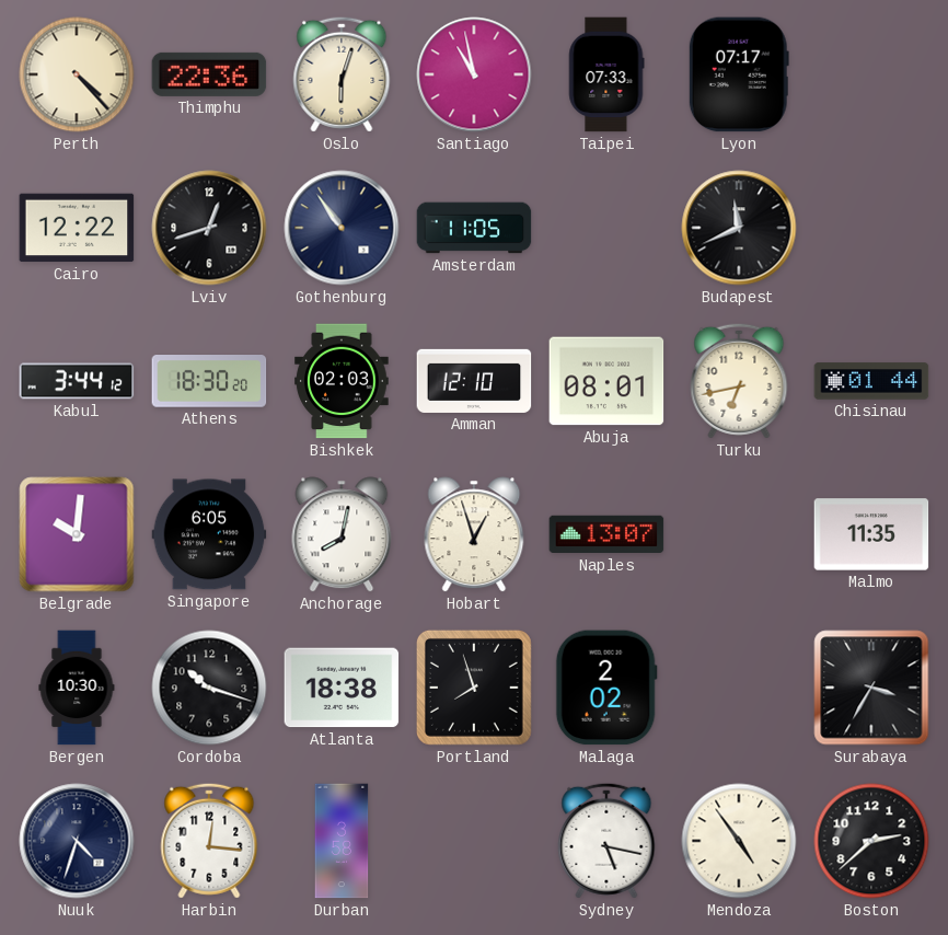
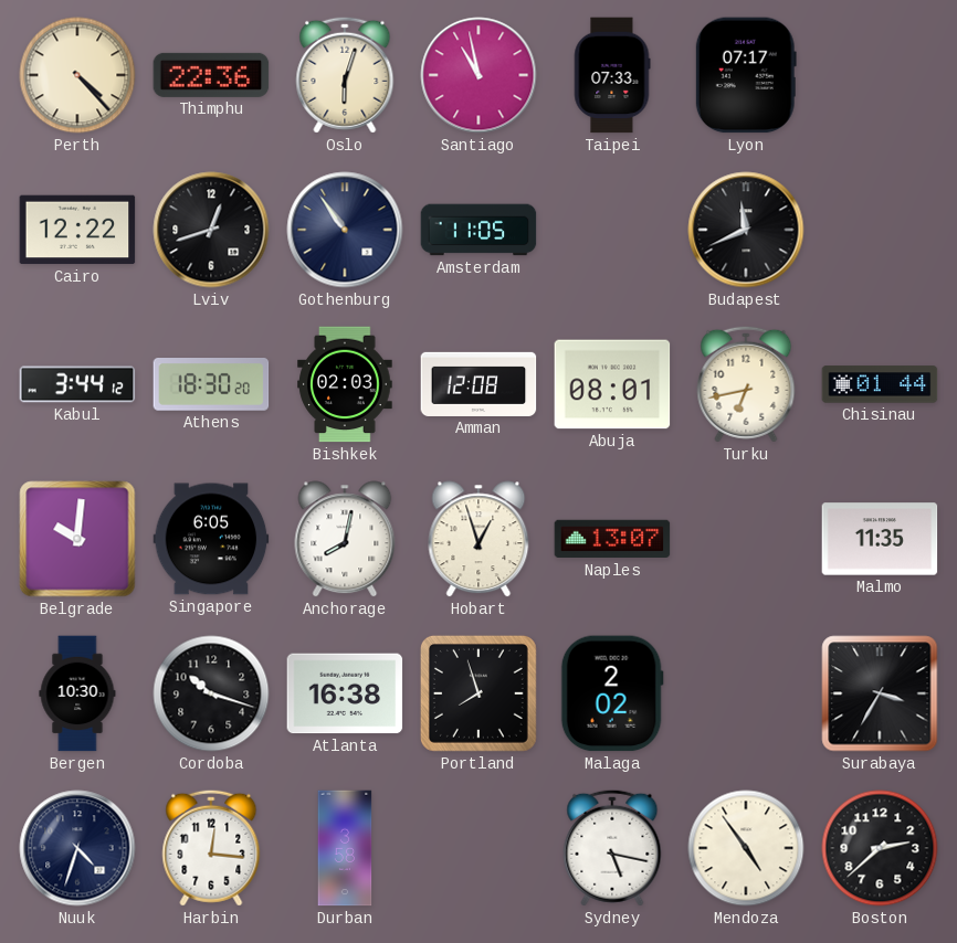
Amman: 12:10 -> 12:08
Atlanta: 18:38 -> 16:38
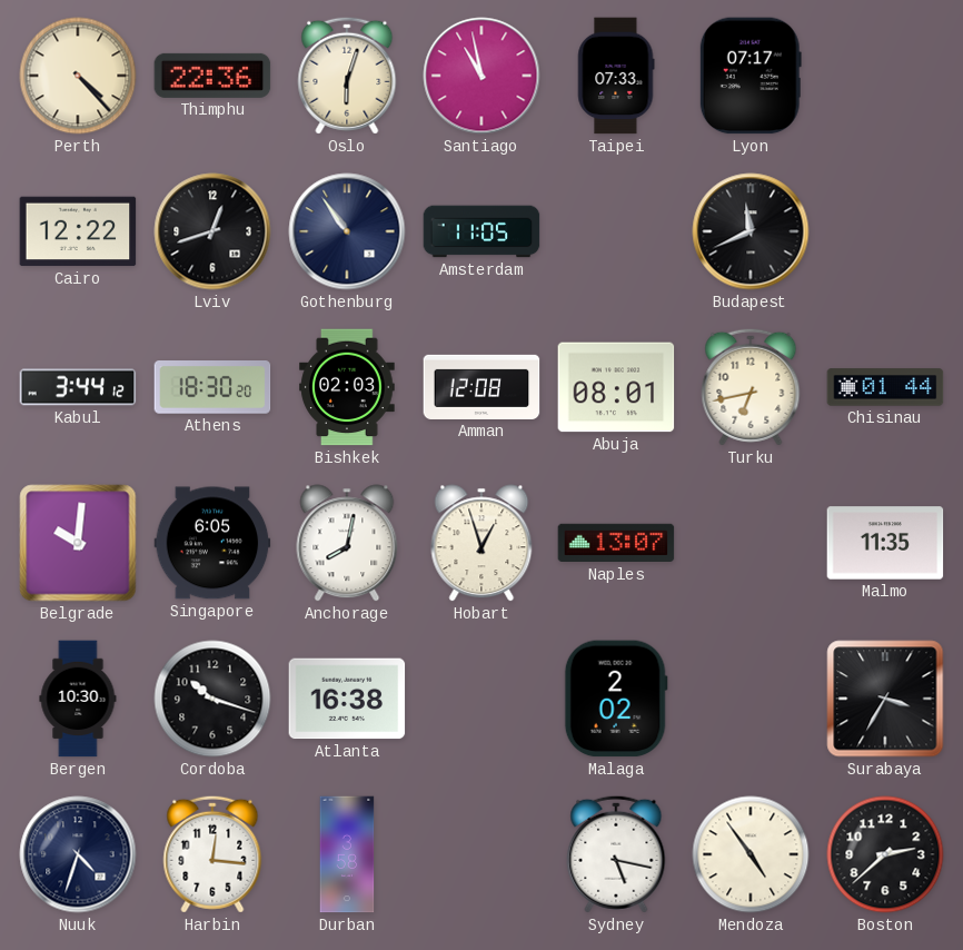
Portland: 7:57 -> none
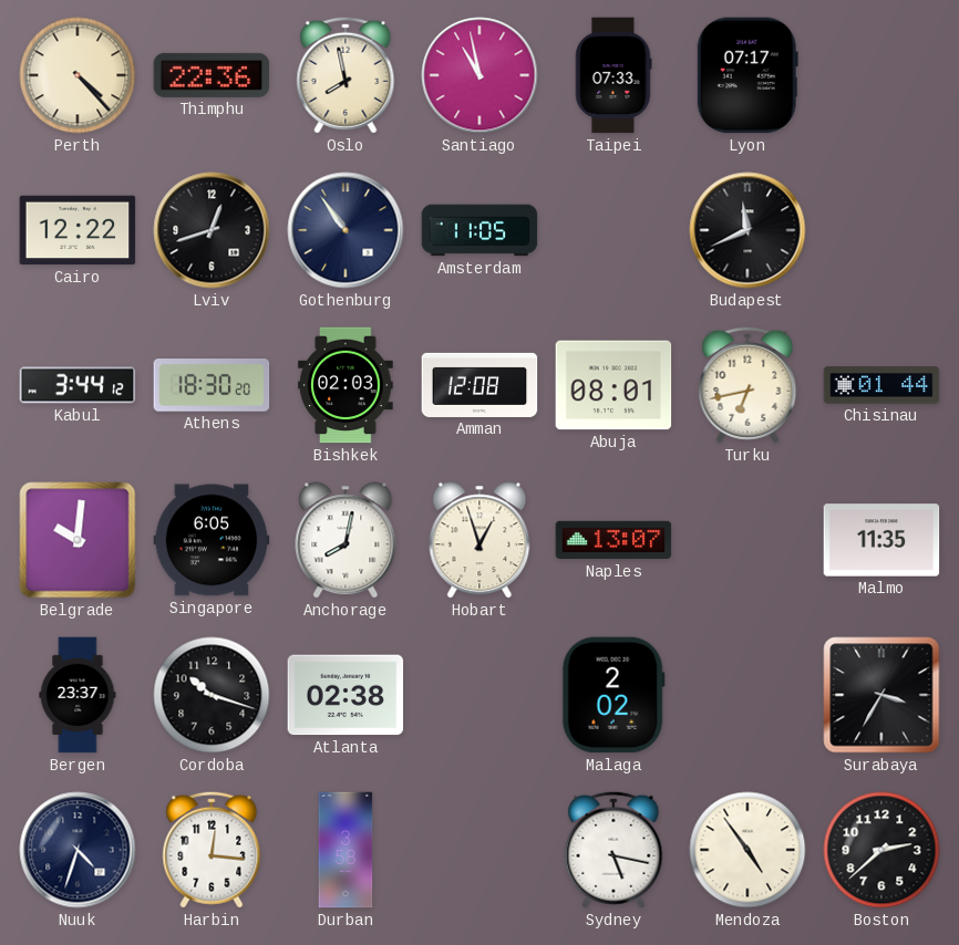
Oslo: 6:03 -> 7:58
Bergen: 10:30 -> 23:37
Atlanta: 16:38 -> 02:38
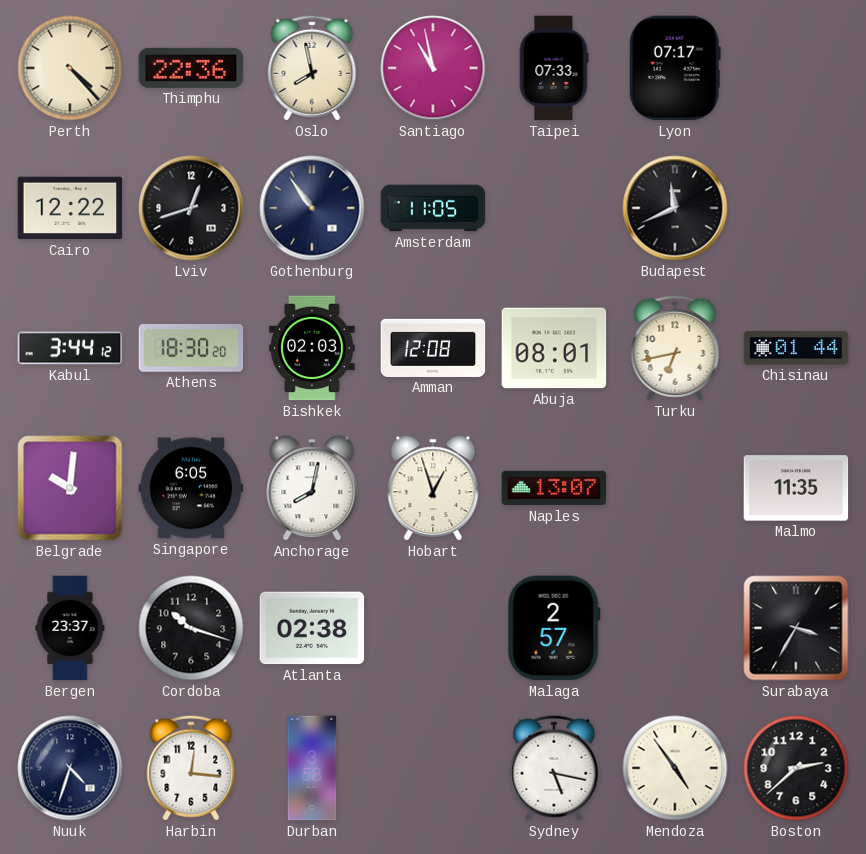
Malaga: 2:02 -> 2:57
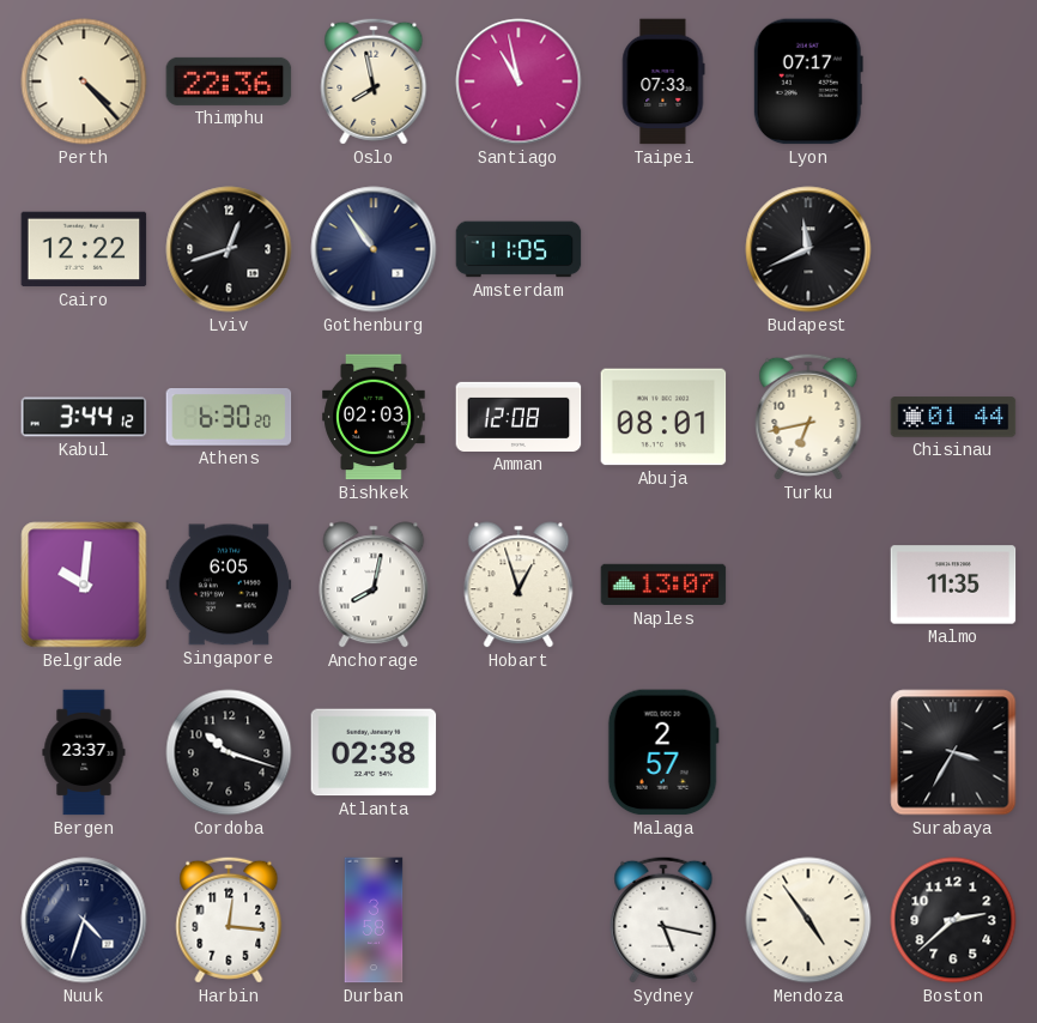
Athens: 18:30 -> 6:30
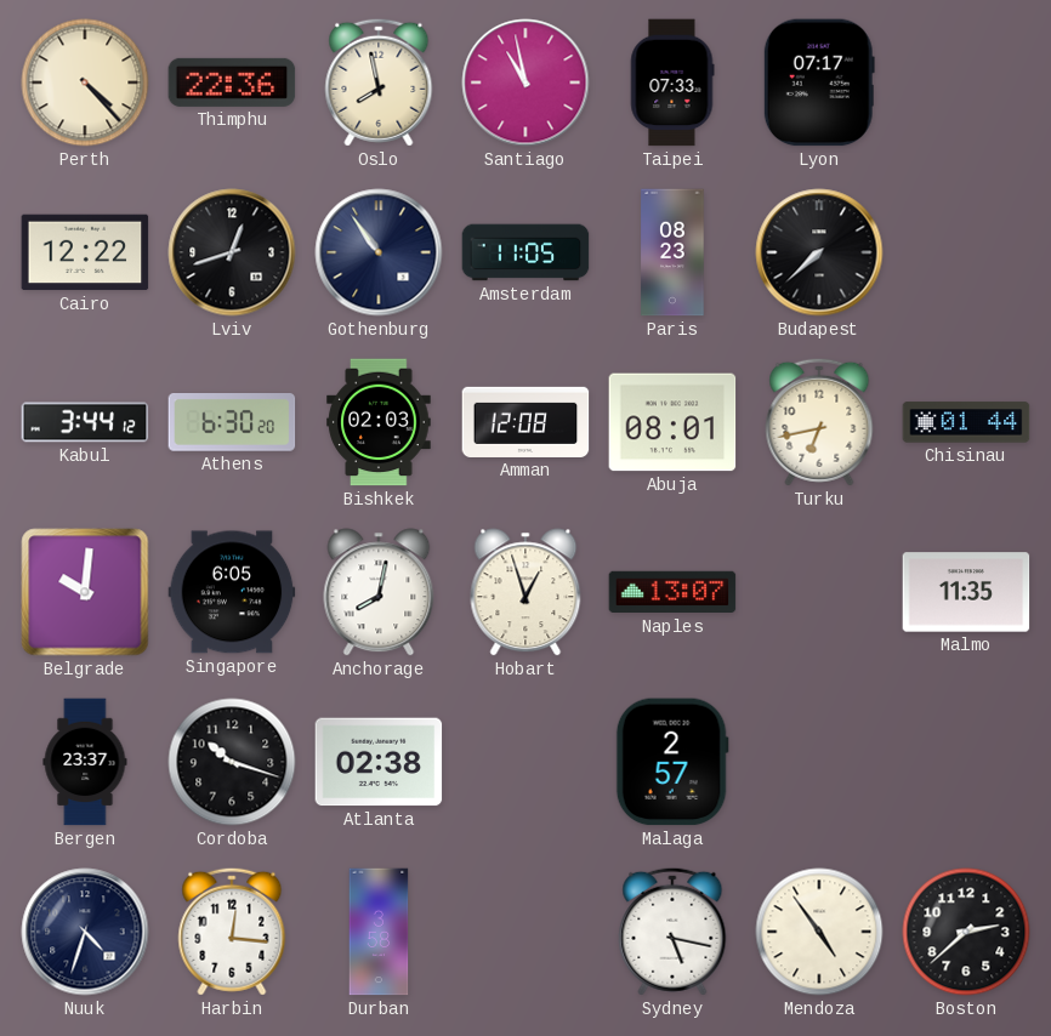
Paris: none -> 08:23
Budapest: 11:41 -> 7:38
Surabaya: 3:35 -> none
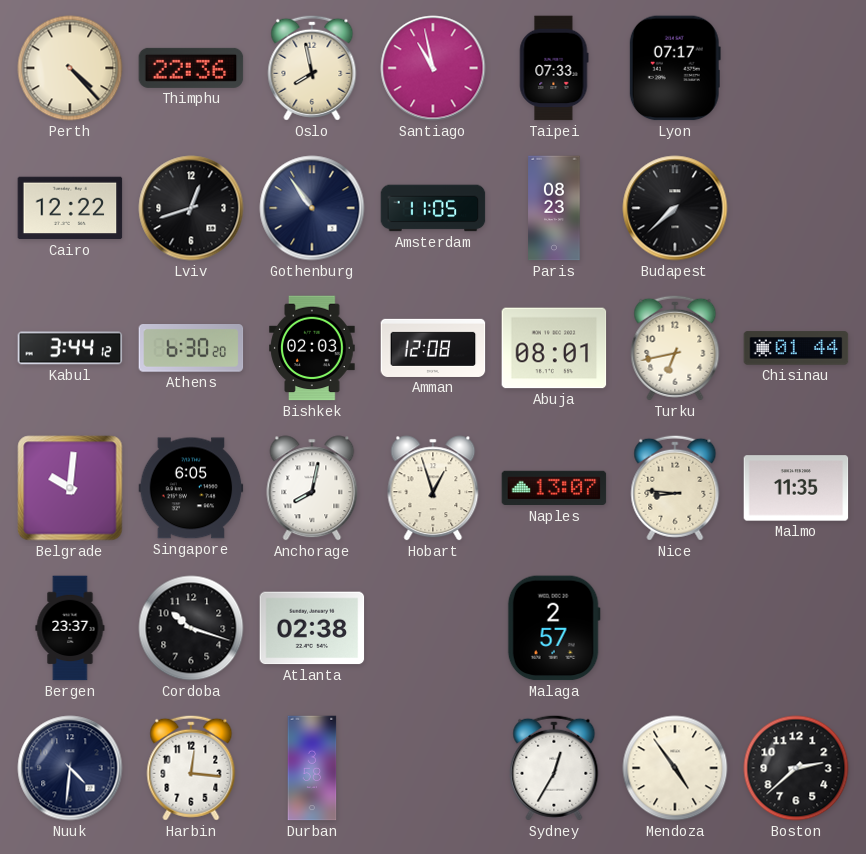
Nice: none -> 8:46
Nuuk: 4:33 -> 4:31
Sydney: 5:17 -> 12:35
